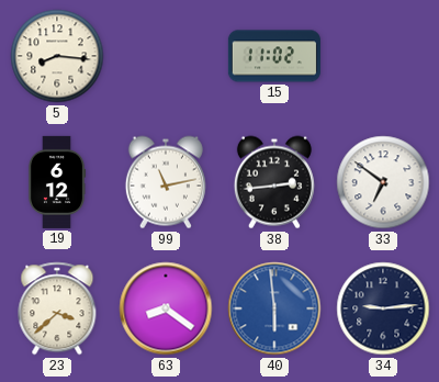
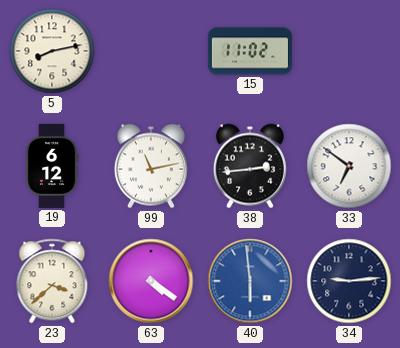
5: 8:16 -> 8:13
63: 8:21 -> 4:21
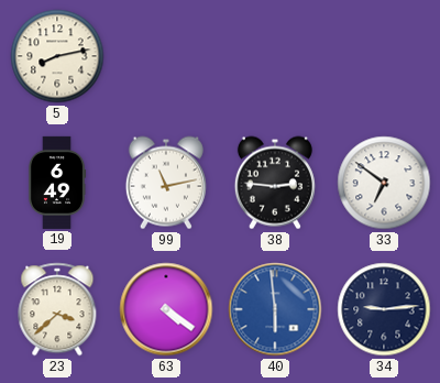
15: 11:02 -> none
19: 6:12 -> 6:49
38: 2:44 -> 2:46
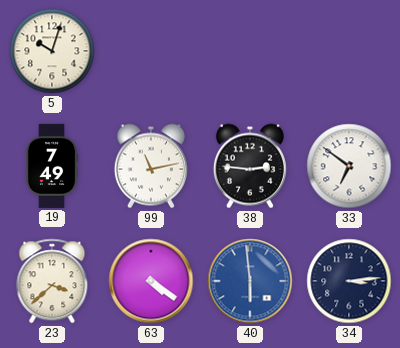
5: 8:13 -> 10:03
19: 6:49 -> 7:49
34: 9:14 -> 3:14
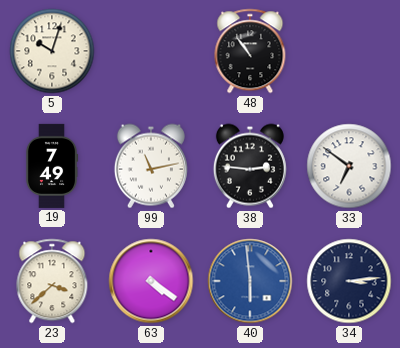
48: none -> 10:54
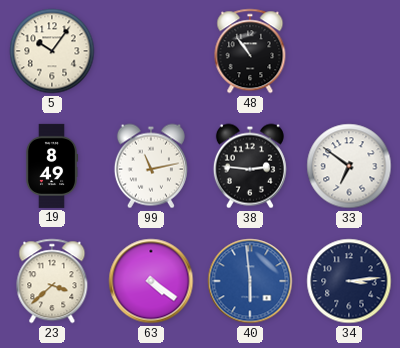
5: 10:03 -> 10:06
19: 7:49 -> 8:49
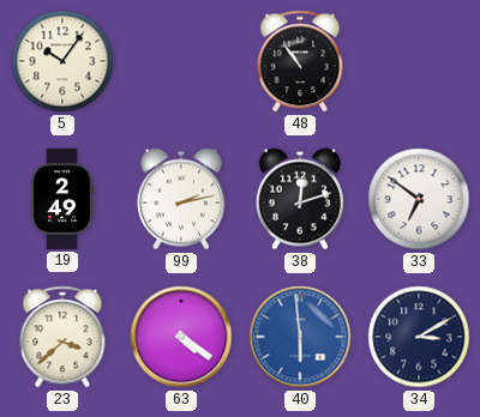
19: 8:49 -> 2:49
99: 11:13 -> 2:13
38: 2:46 -> 12:12
34: 3:14 -> 3:10
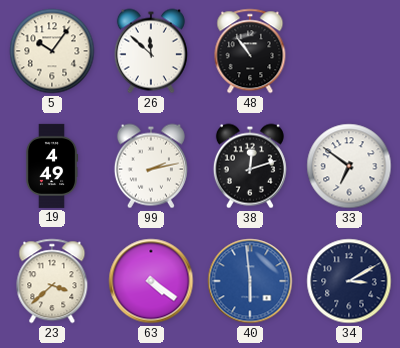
26: none -> 11:52
19: 2:49 -> 4:49
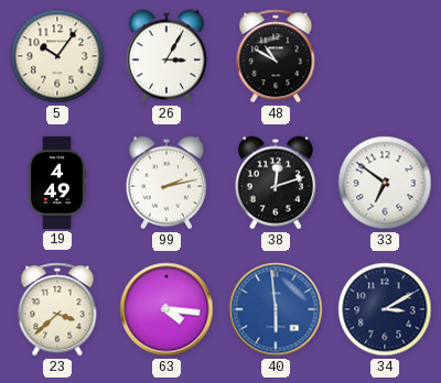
26: 11:52 -> 3:05
48: 10:54 -> 10:50
63: 4:21 -> 4:16
